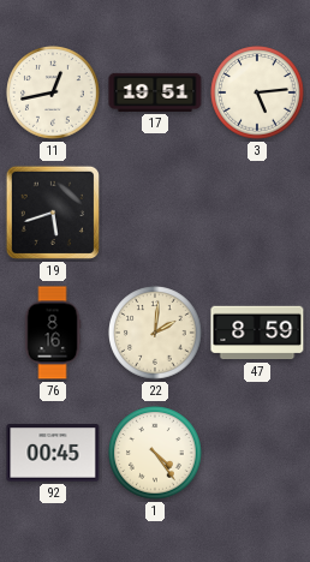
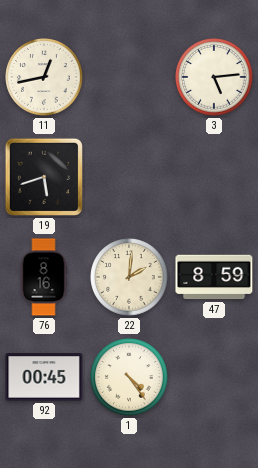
17: 19:51 -> none
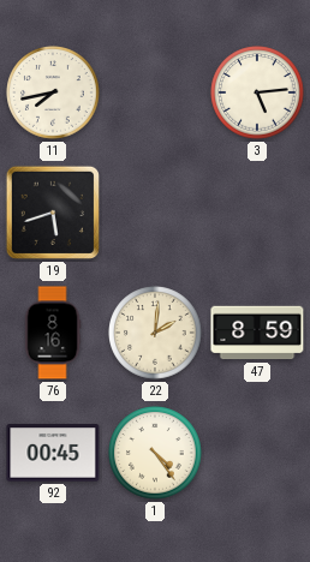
11: 12:43 -> 7:43
